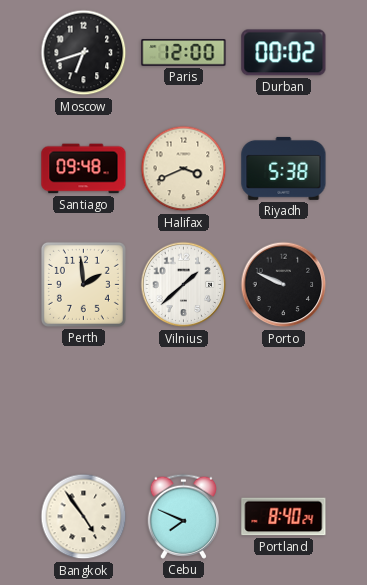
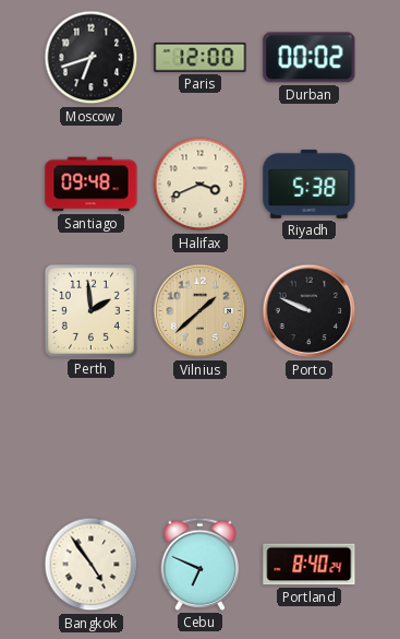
Vilnius dial: white -> champagne
Cebu: 7:49 -> 6:49
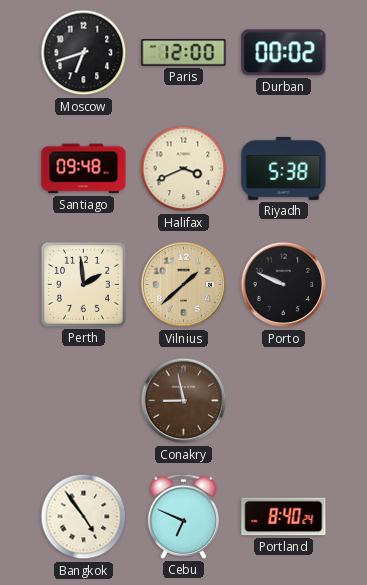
Conakry: none -> 8:58
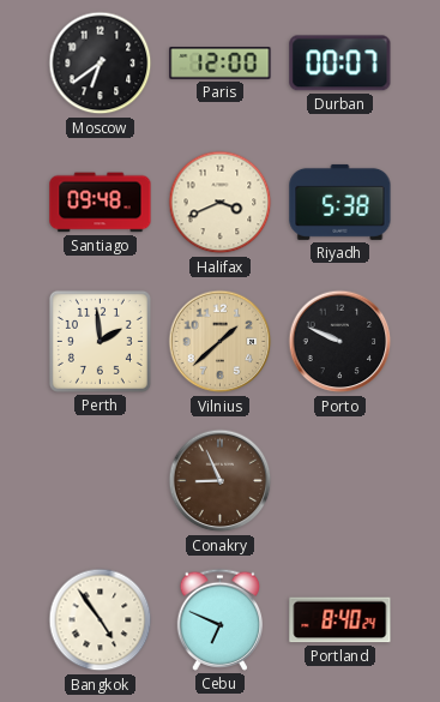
Moscow: 6:42 -> 6:39
Durban: 00:02 -> 00:07
Conakry: 8:58 -> 8:56
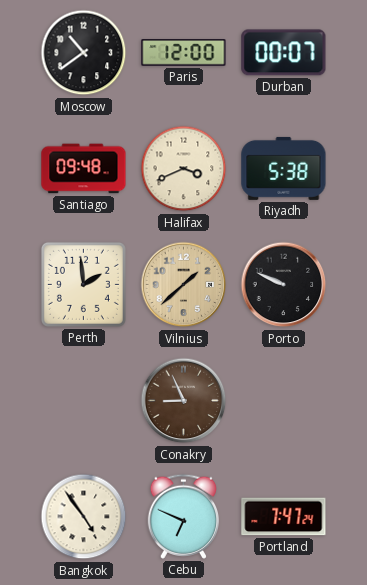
Moscow: 6:39 -> 10:39
Portland: 8:40 -> 7:47
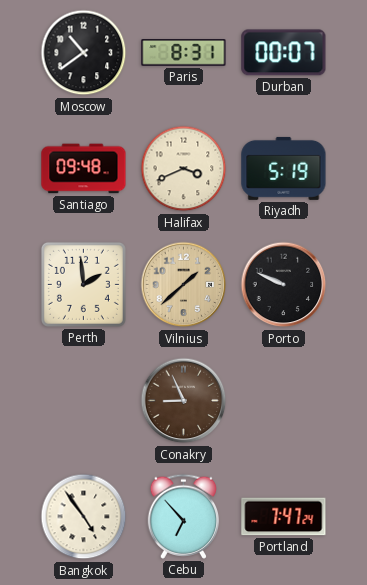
Paris: 12:00 -> 8:31
Riyadh: 5:38 -> 5:19
Cebu: 6:49 -> 6:53
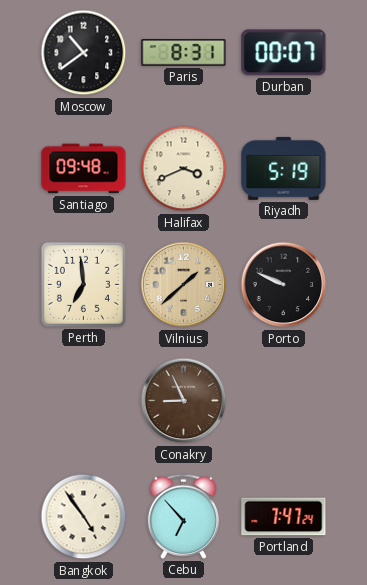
Perth: 1:59 -> 6:59
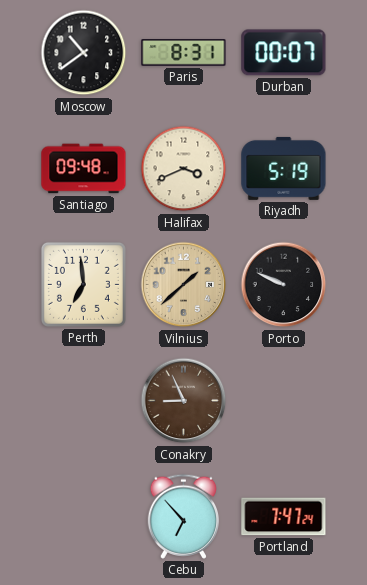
Bangkok: 4:54 -> none
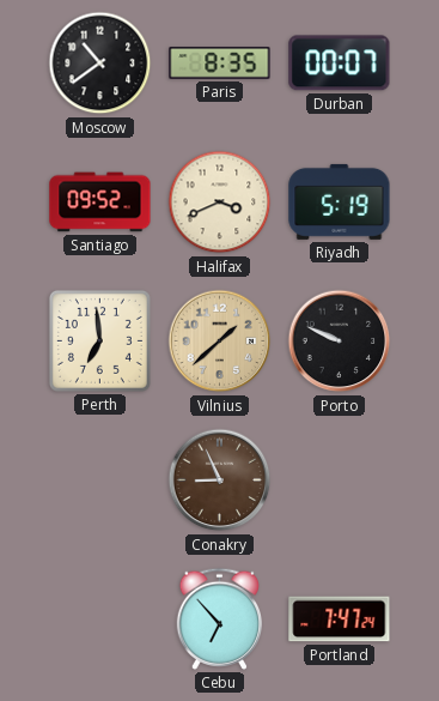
Paris: 8:31 -> 8:35
Santiago: 09:48 -> 09:52
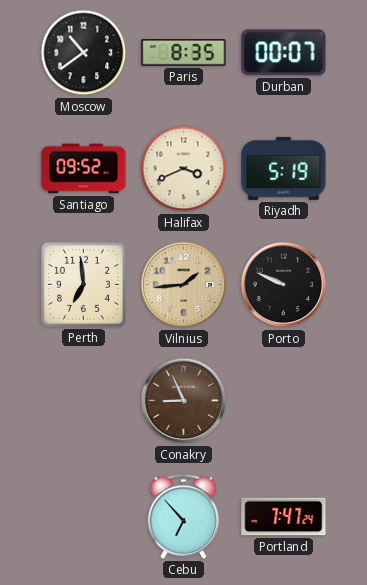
Vilnius: 1:38 -> 1:44
